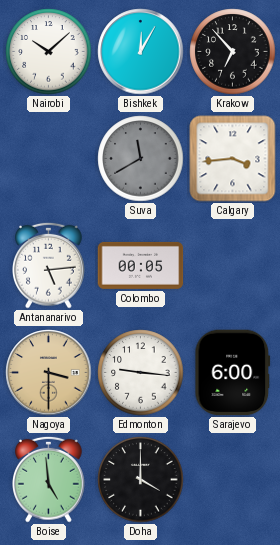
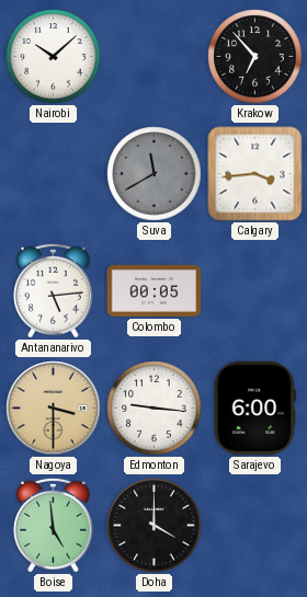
Bishkek: 12:05 -> none
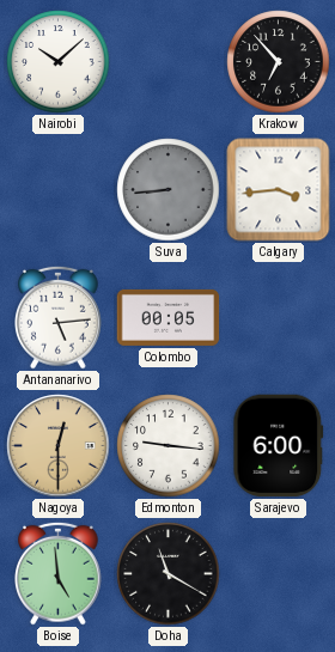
Suva: 11:40 -> 8:44
Nagoya: 3:30 -> 12:30
Doha: 4:00 -> 11:20
